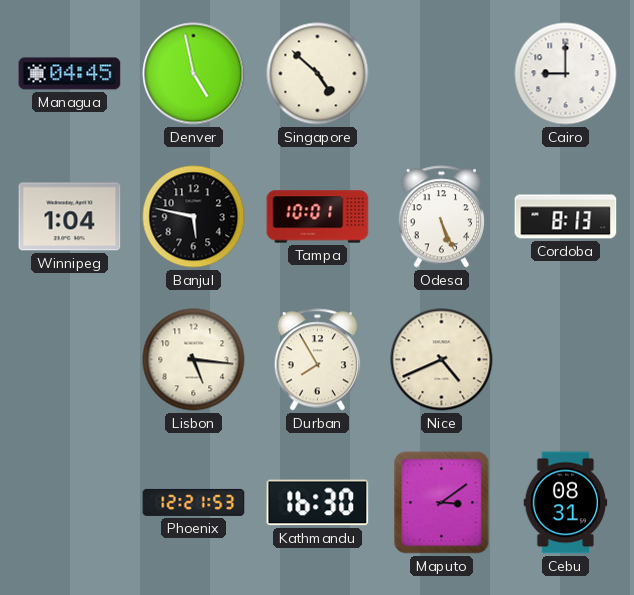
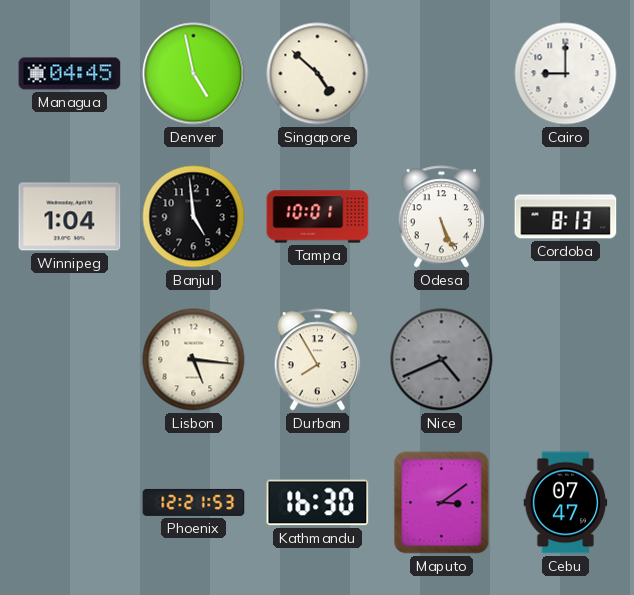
Banjul: 5:47 -> 4:59
Nice dial: cream -> grey
Cebu: 08:31 -> 07:47
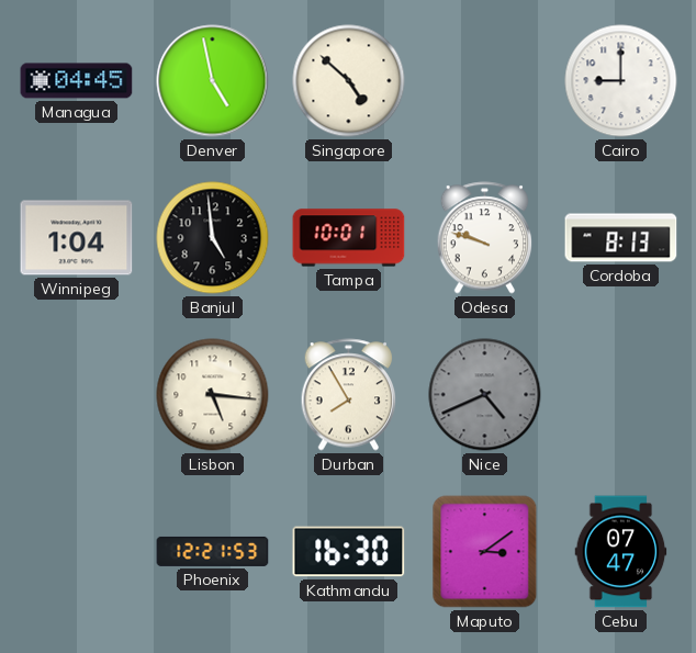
Odesa: 5:26 -> 9:48
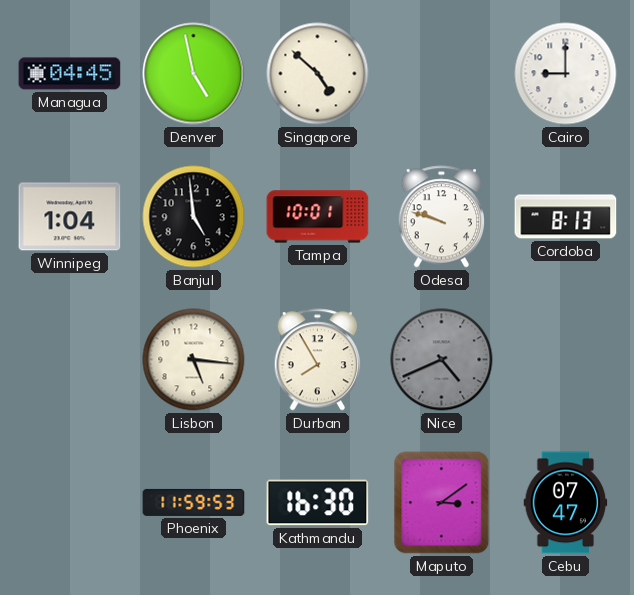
Phoenix: 12:21 -> 11:59
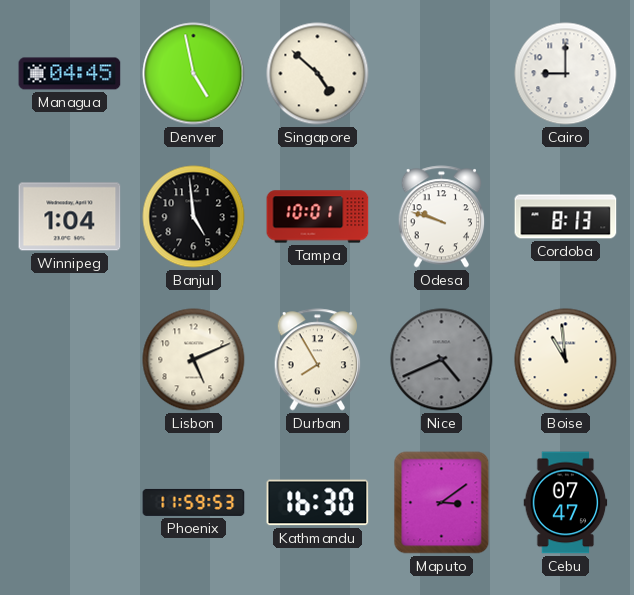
Lisbon: 5:16 -> 5:11
Boise: none -> 10:59
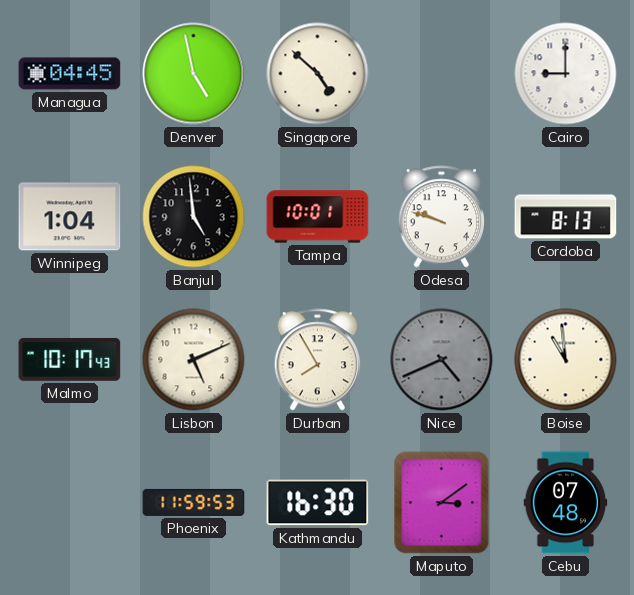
Malmo: none -> 10:17
Cebu: 07:47 -> 07:48
